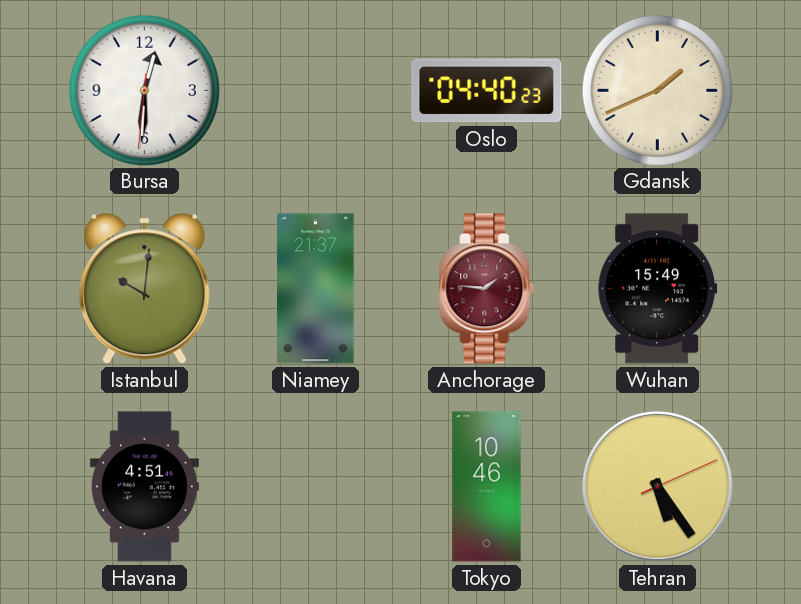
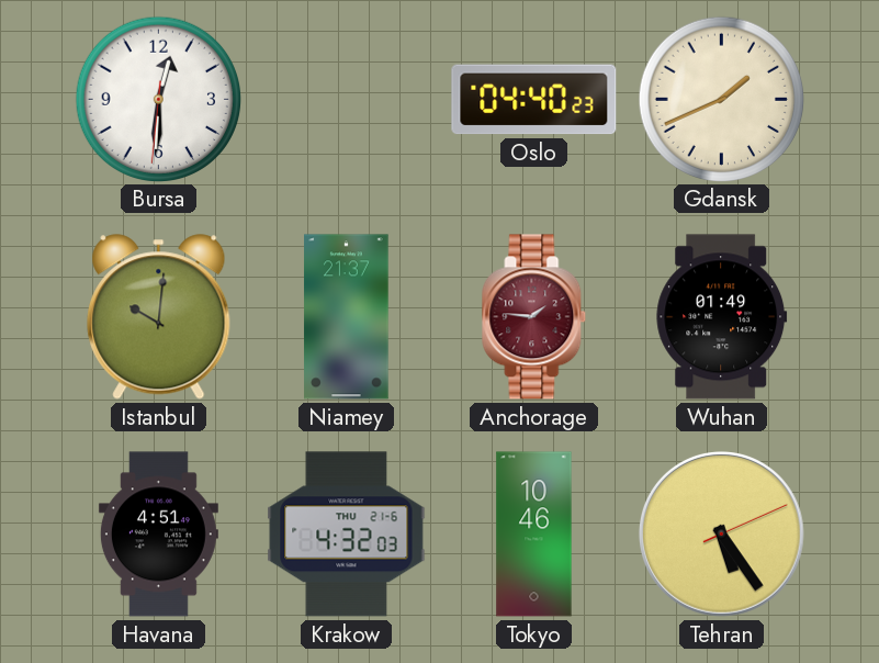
Wuhan: 15:49 -> 01:49
Krakow: none -> 4:32
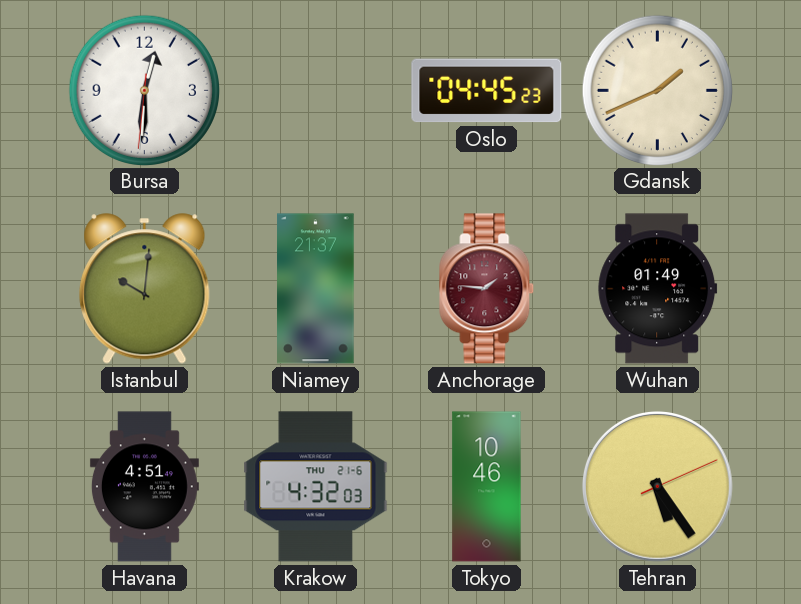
Oslo: 04:40 -> 04:45
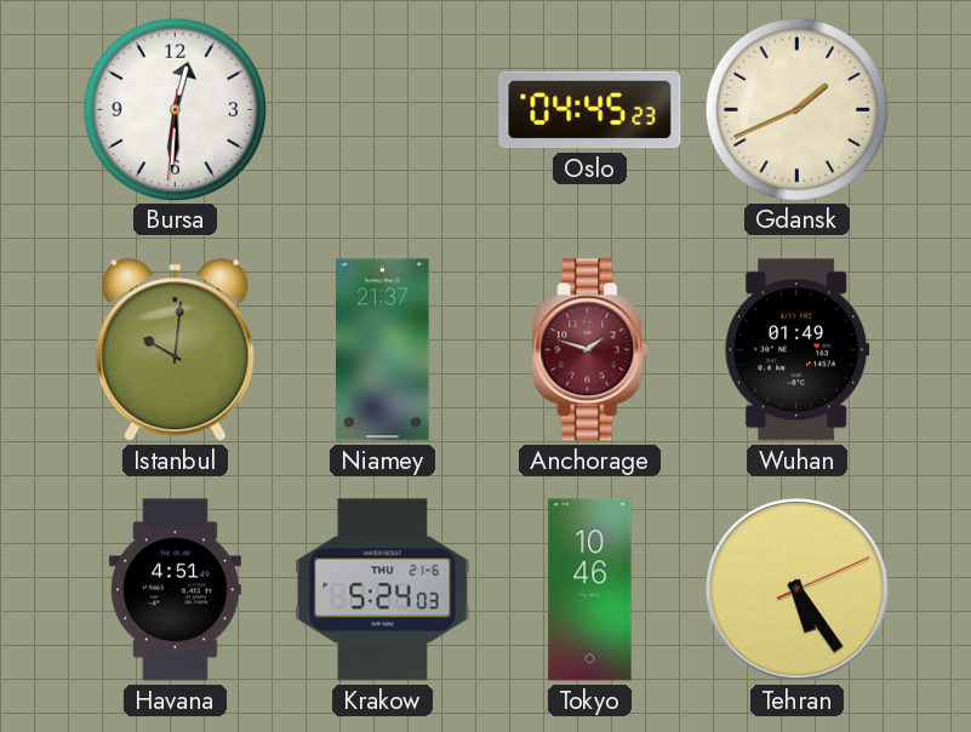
Anchorage: 1:46 -> 1:48
Krakow: 4:32 -> 5:24
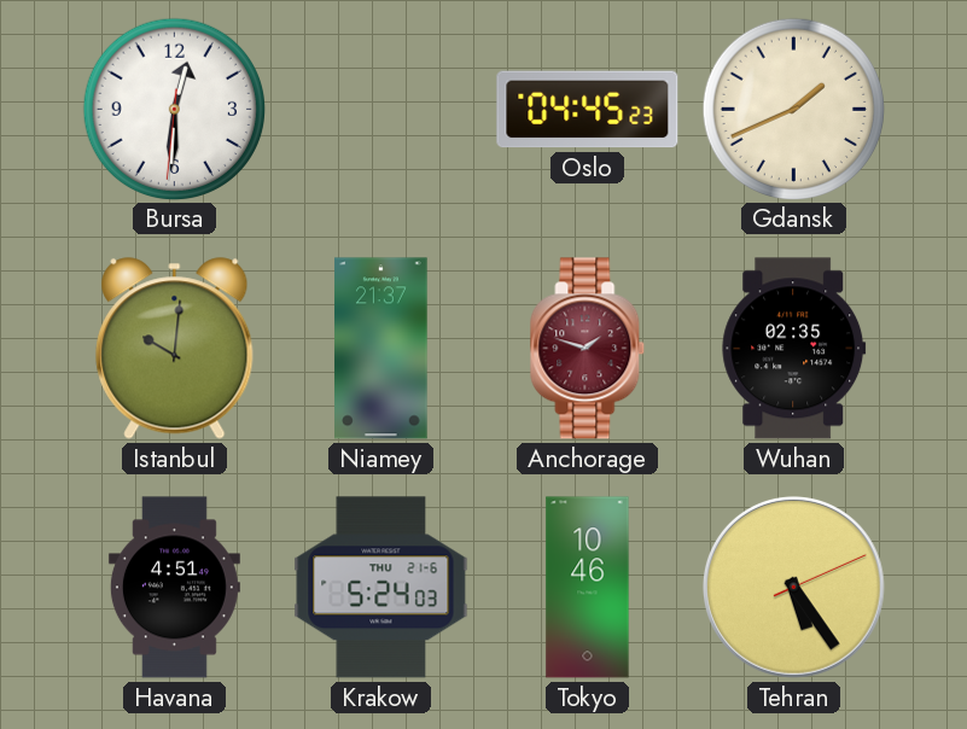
Wuhan: 01:49 -> 02:35
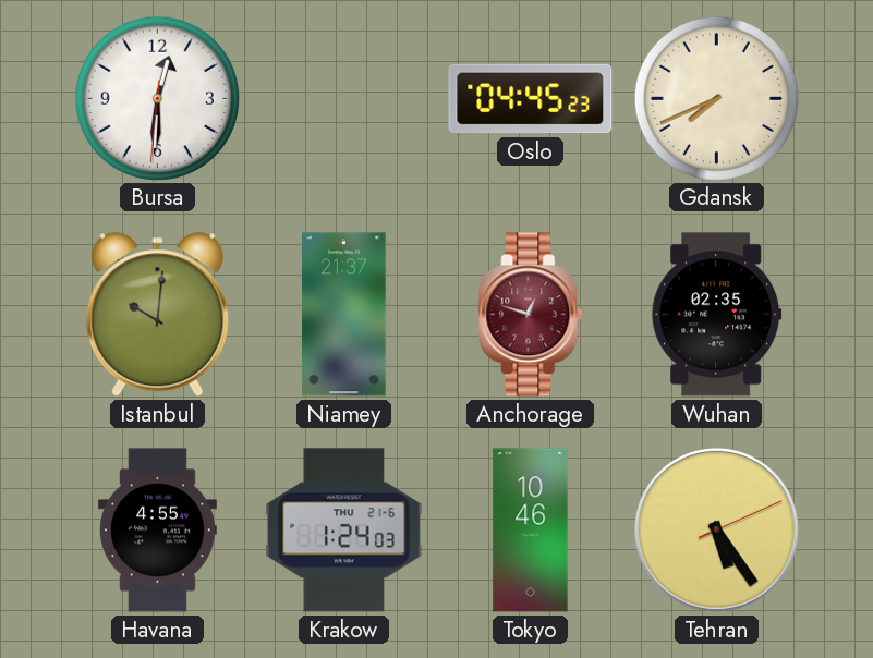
Gdansk: 1:41 -> 7:41
Anchorage: 1:48 -> 12:48
Havana: 4:51 -> 4:55
Krakow: 5:24 -> 1:24
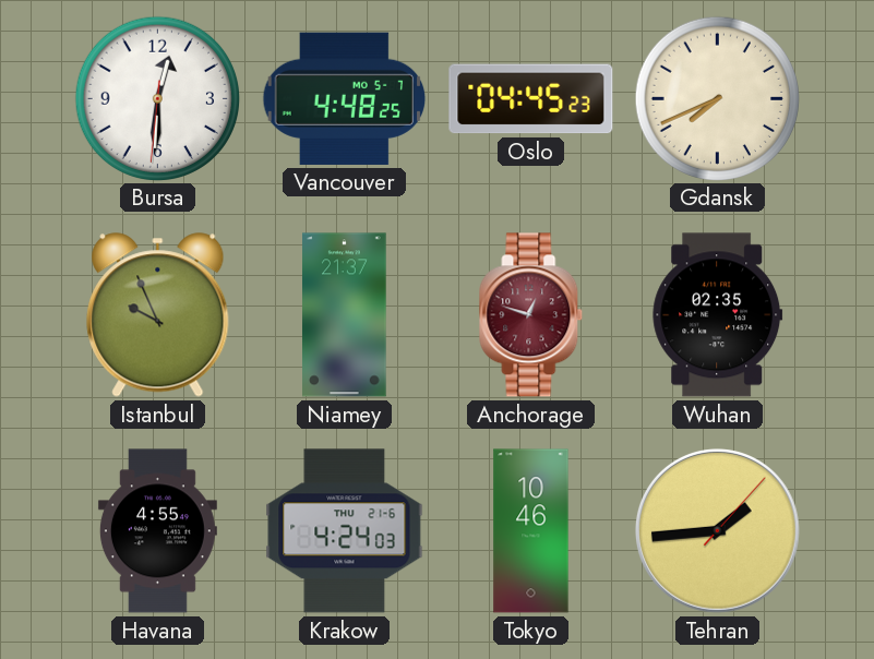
Vancouver: none -> 4:48
Istanbul: 10:01 -> 9:56
Krakow: 1:24 -> 4:24
Tehran: 5:24 -> 1:44
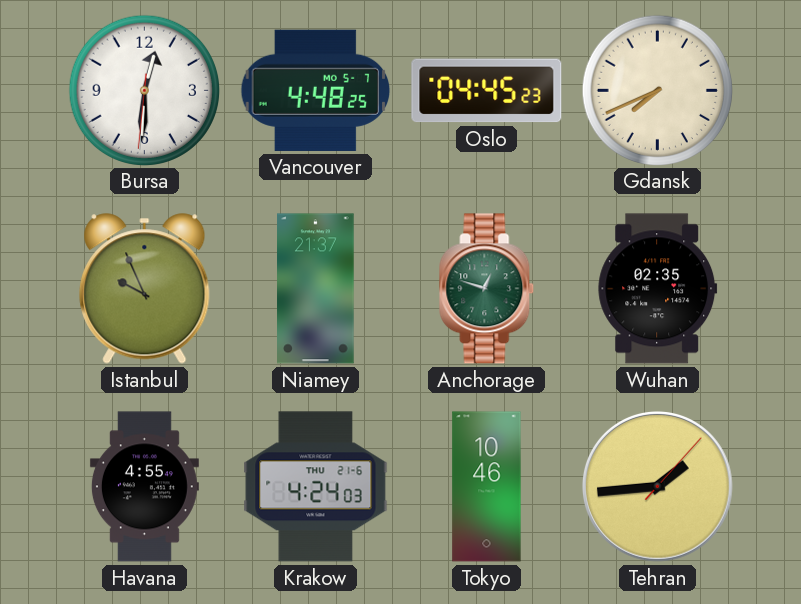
Anchorage dial: burgundy -> green
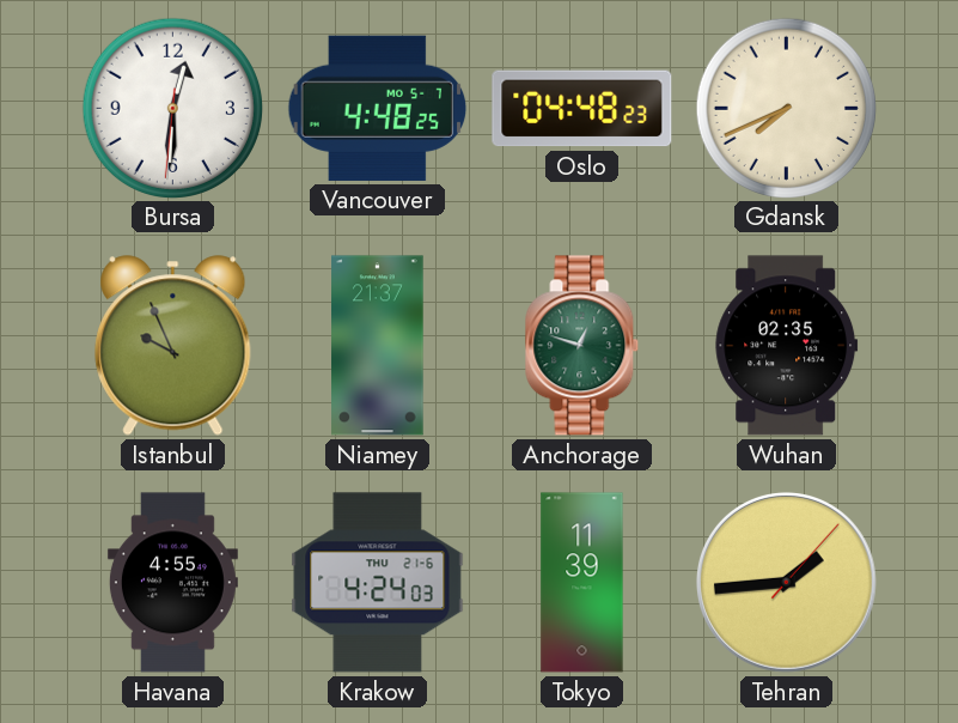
Oslo: 04:45 -> 04:48
Tokyo: 10:46 -> 11:39
